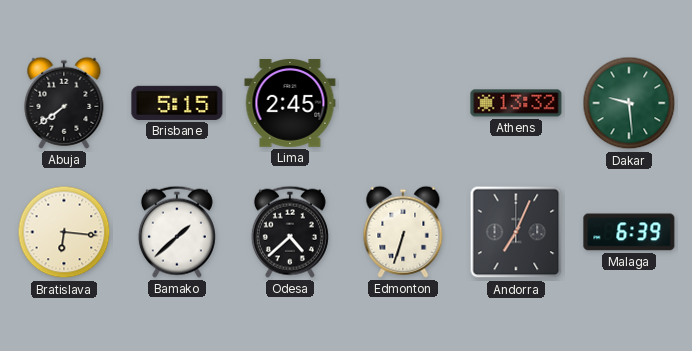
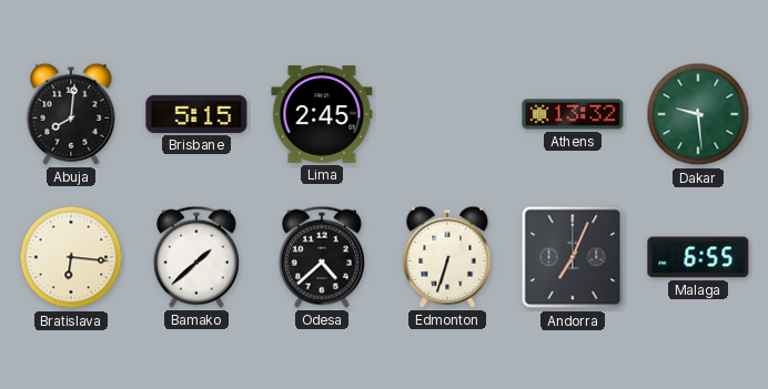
Abuja: 7:39 -> 8:01
Malaga: 6:39 -> 6:55
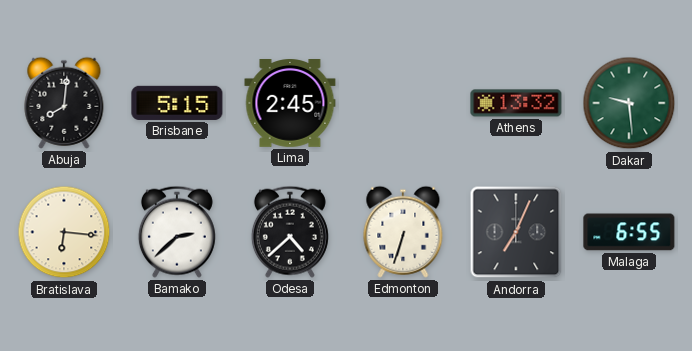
Bamako: 1:38 -> 2:38
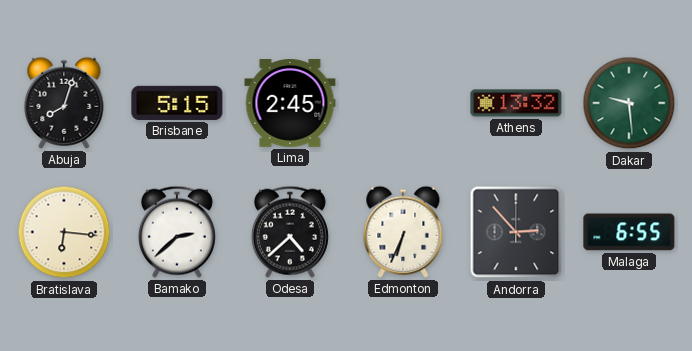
Abuja: 8:01 -> 8:03
Edmonton: 6:33 -> 6:34
Andorra: 7:04 -> 2:53
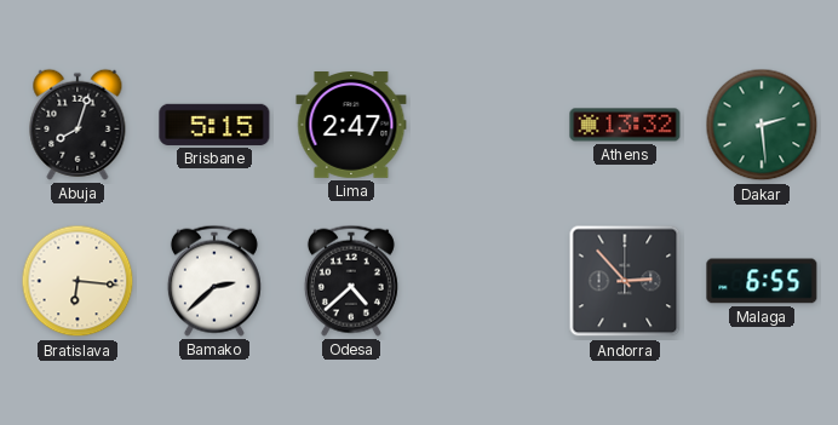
Lima: 2:45 -> 2:47
Dakar: 9:29 -> 2:29
Edmonton: 6:34 -> none
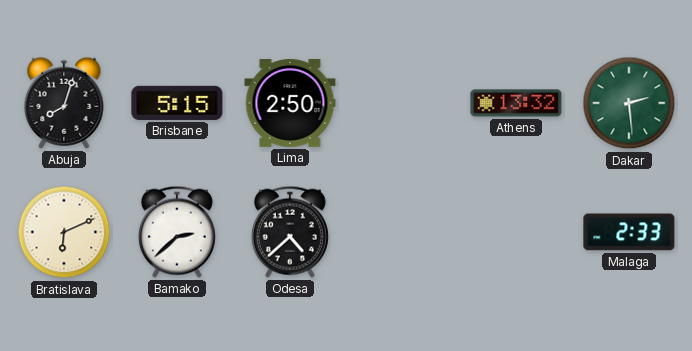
Lima: 2:47 -> 2:50
Bratislava: 6:16 -> 6:11
Andorra: 2:53 -> none
Malaga: 6:55 -> 2:33
